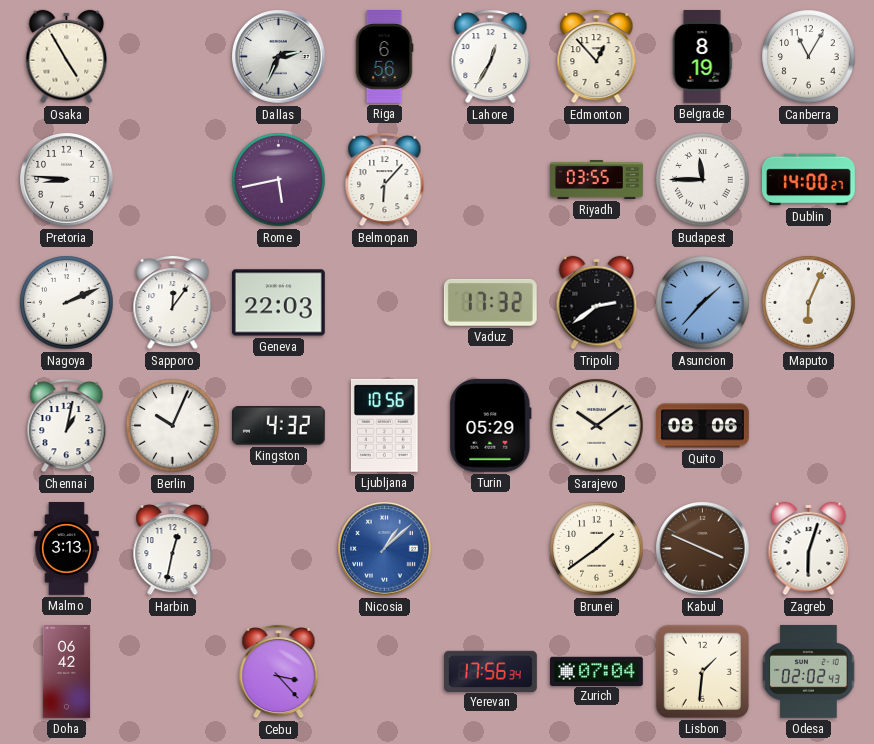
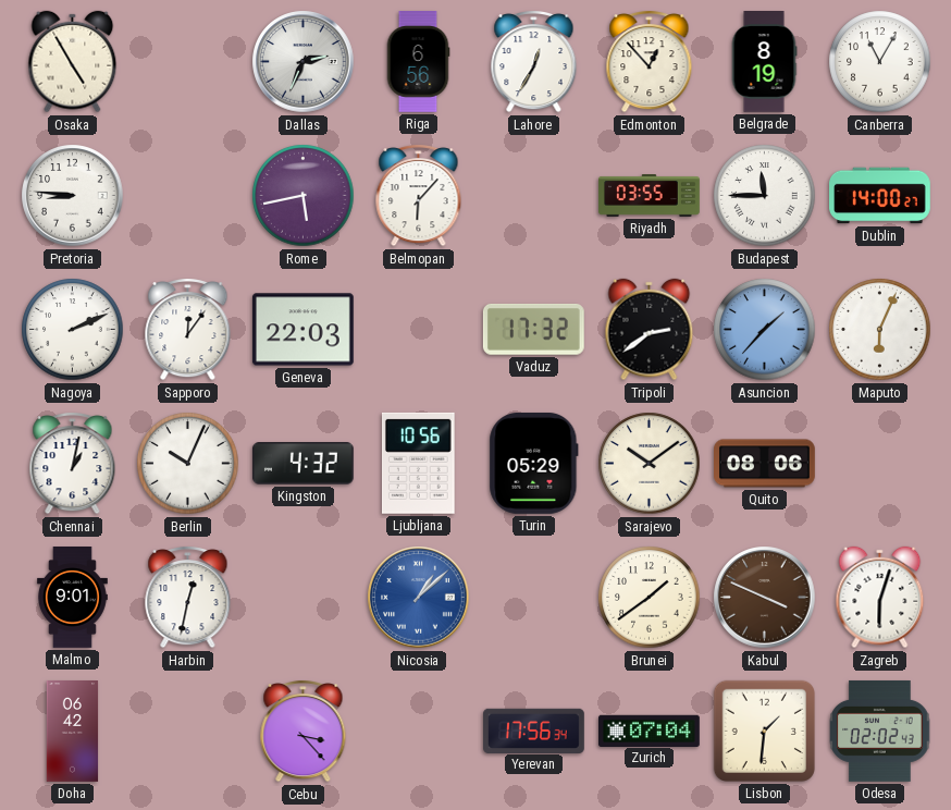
Malmo: 3:13 -> 9:01
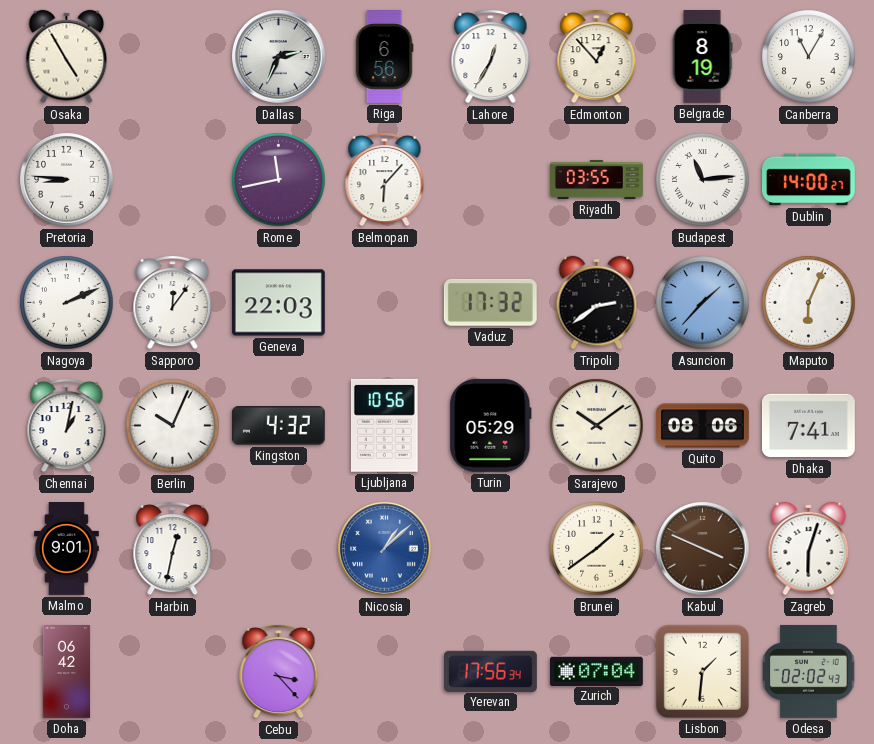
Rome: 5:43 -> 11:43
Budapest: 11:45 -> 11:14
Dhaka: none -> 7:41
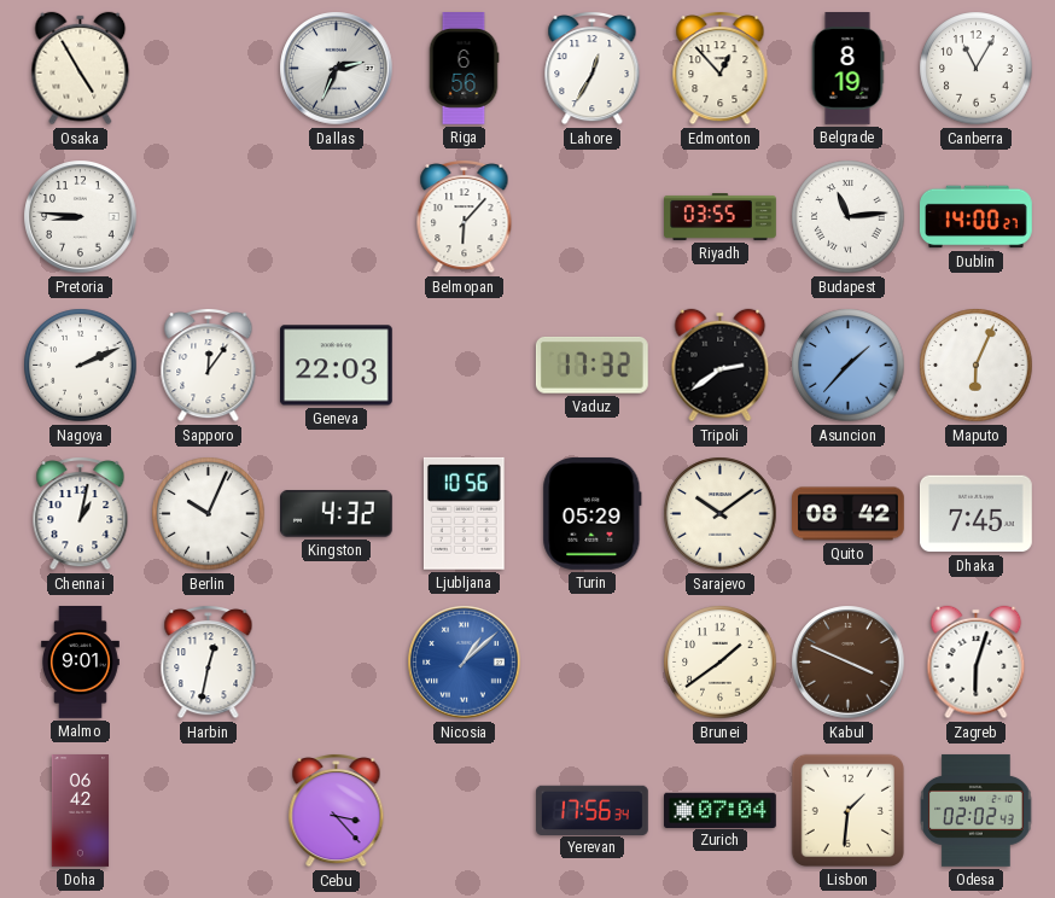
Rome: 11:43 -> none
Quito: 08:06 -> 08:42
Dhaka: 7:41 -> 7:45
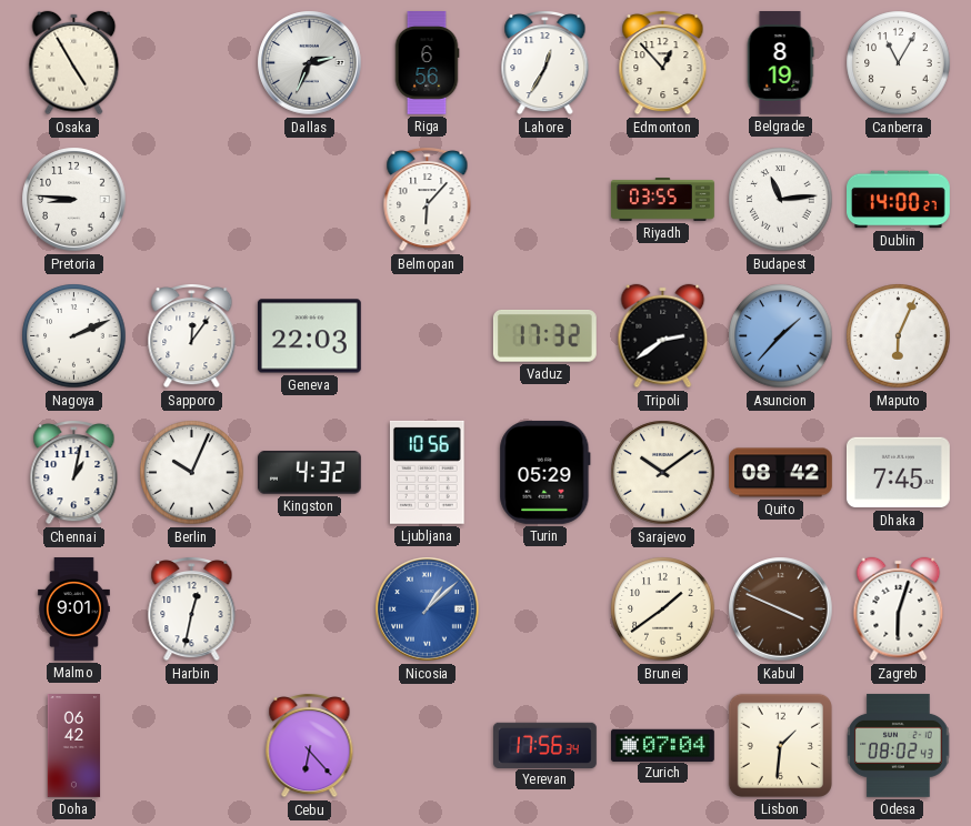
Cebu: 3:23 -> 6:23
Odesa: 02:02 -> 08:02
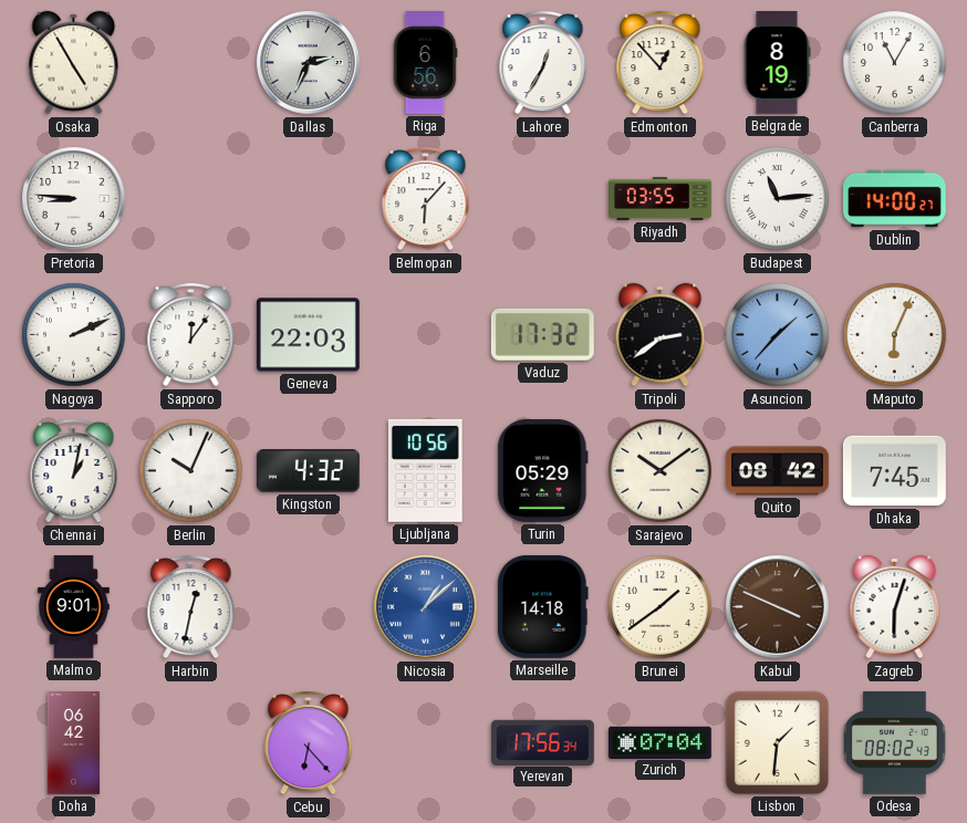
Marseille: none -> 14:18
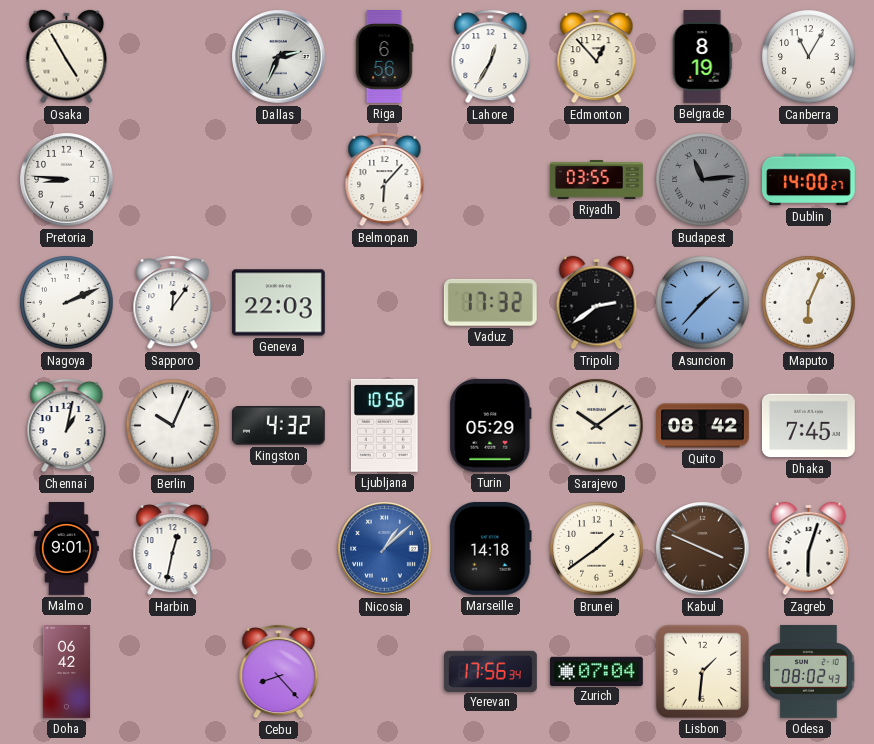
Budapest dial: white -> grey
Cebu: 6:23 -> 8:23
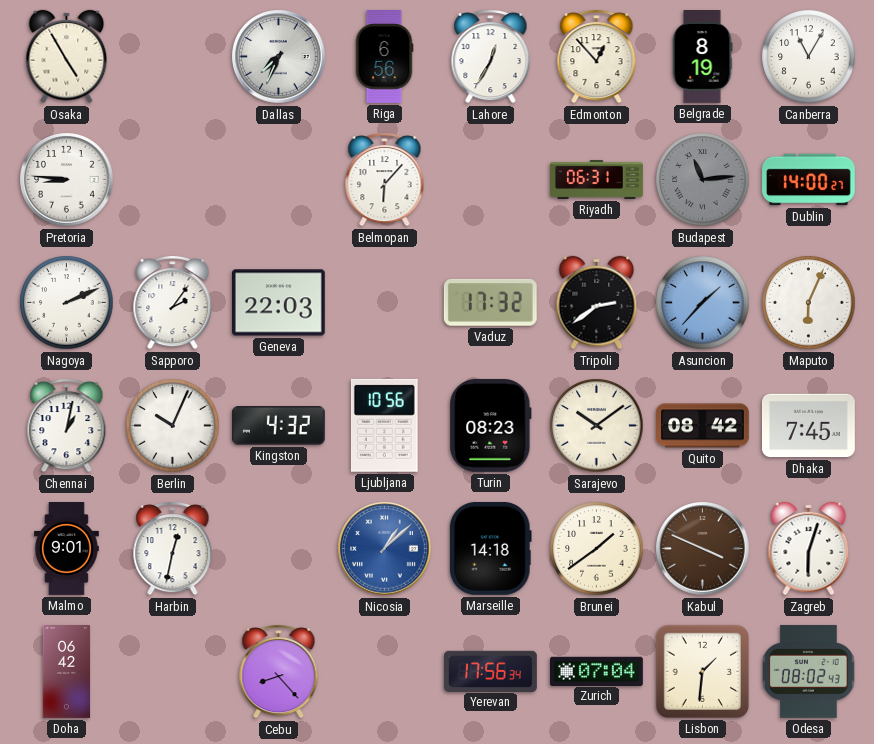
Dallas: 2:34 -> 7:34
Riyadh: 03:55 -> 06:31
Sapporo: 12:06 -> 2:06
Turin: 05:29 -> 08:23
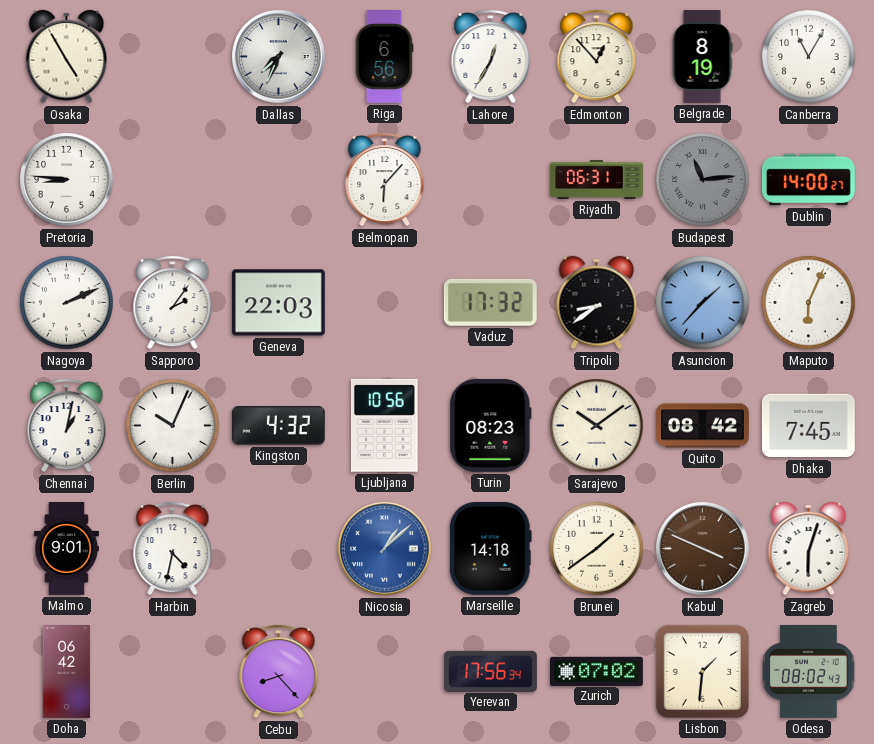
Tripoli: 2:39 -> 8:39
Harbin: 12:32 -> 4:32
Zurich: 07:04 -> 07:02
